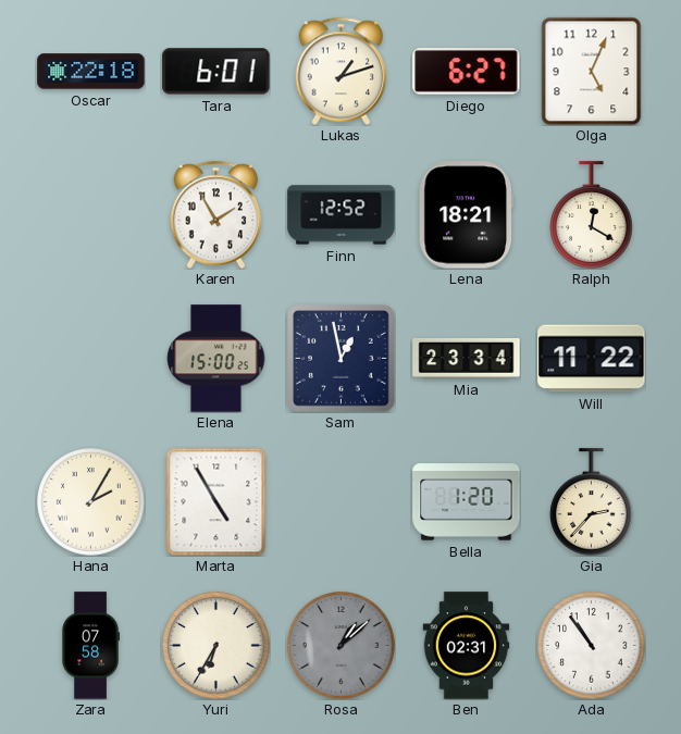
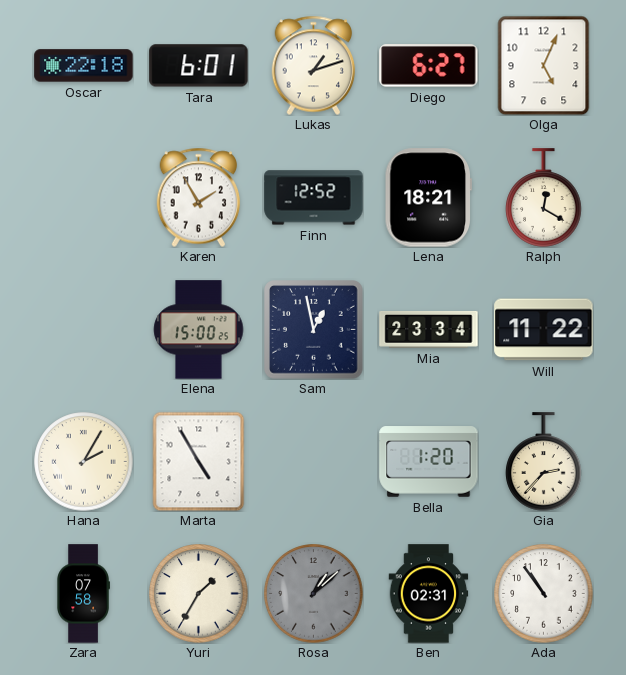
Yuri: 6:35 -> 1:35
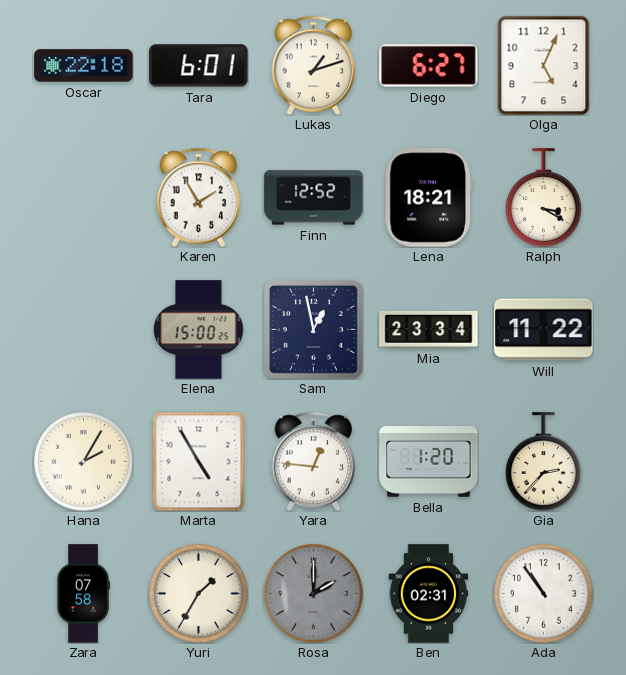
Ralph: 12:20 -> 3:20
Yara: none -> 12:46
Rosa: 1:08 -> 2:00
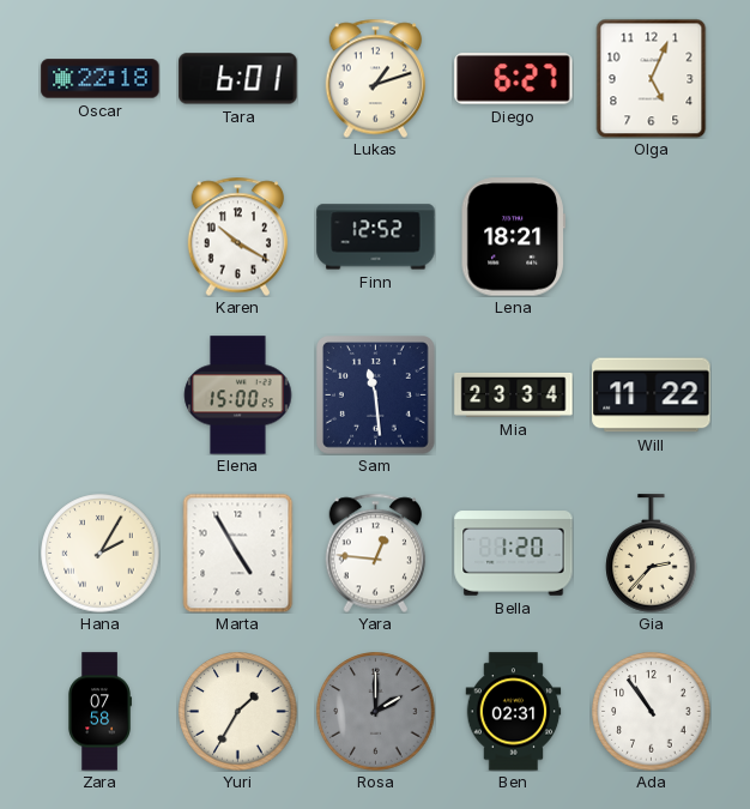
Karen: 1:55 -> 10:20
Ralph: 3:20 -> none
Sam: 12:58 -> 11:29
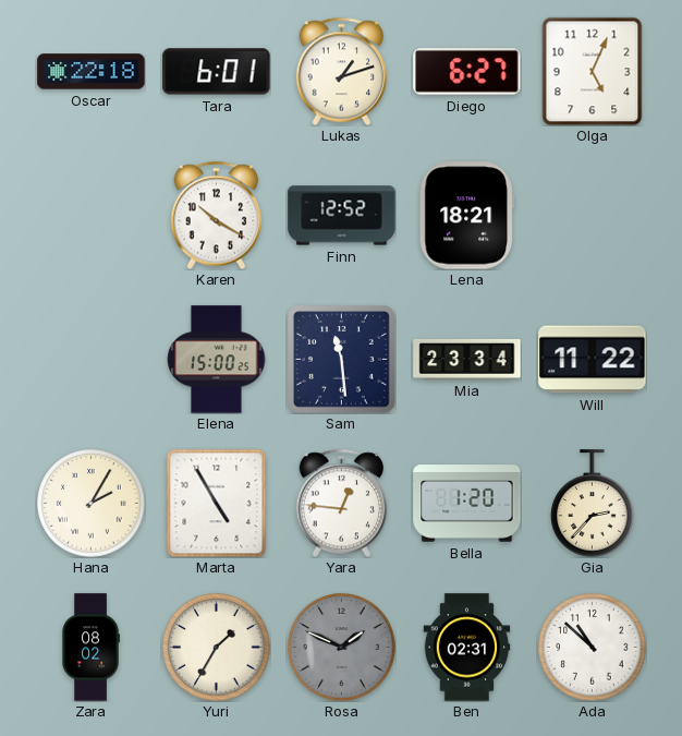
Zara: 07:58 -> 08:02
Rosa: 2:00 -> 1:49
Ada: 10:54 -> 10:52
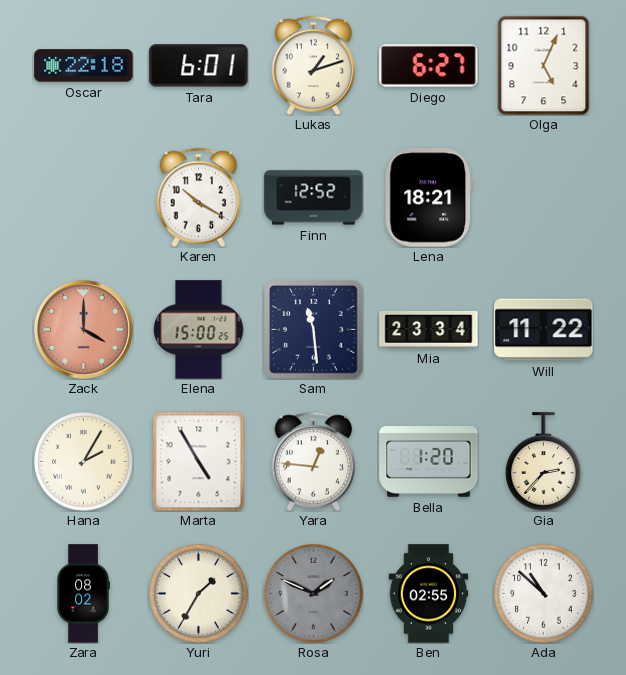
Zack: none -> 4:00
Ben: 02:31 -> 02:55
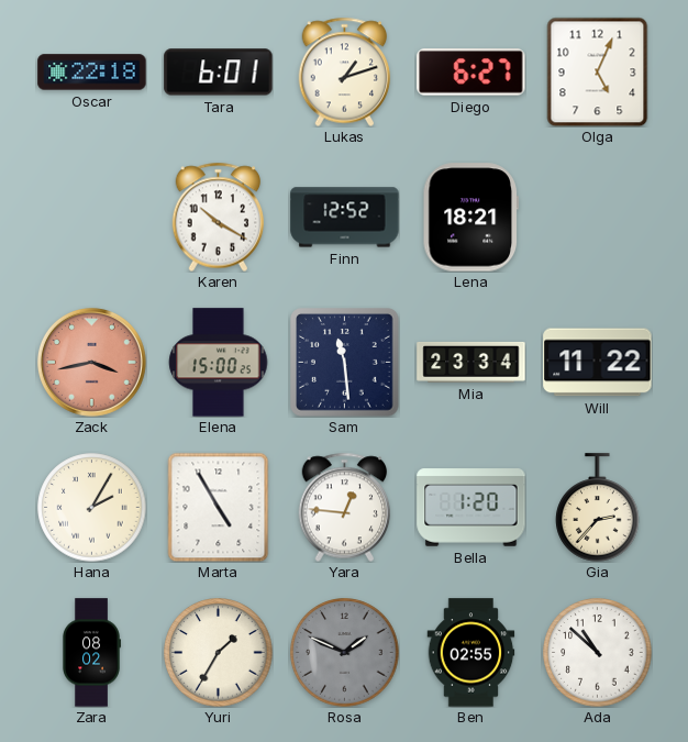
Zack: 4:00 -> 3:43
